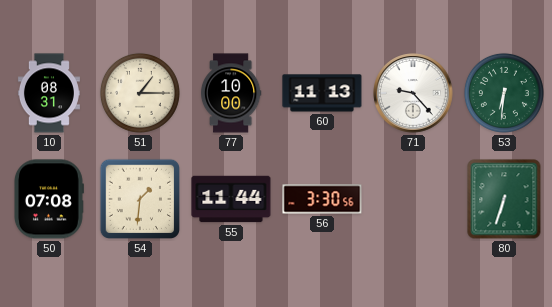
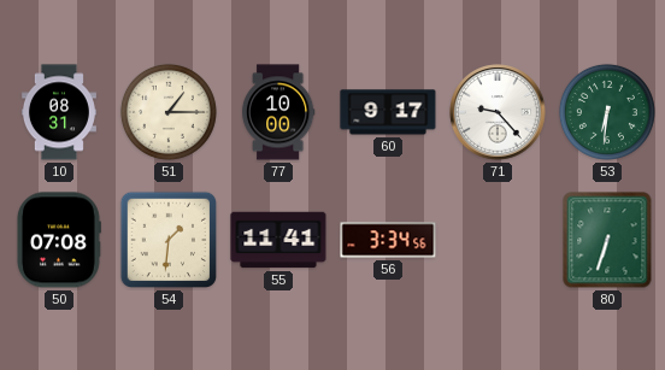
60: 11:13 -> 9:17
55: 11:44 -> 11:41
56: 3:30 -> 3:34
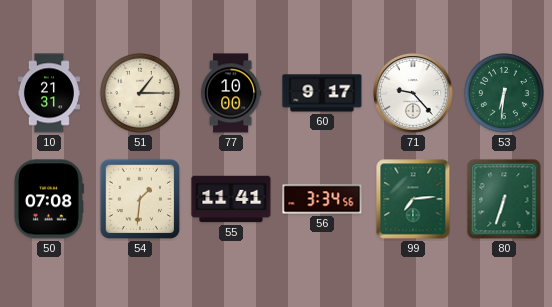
10: 08:31 -> 21:31
99: none -> 7:14
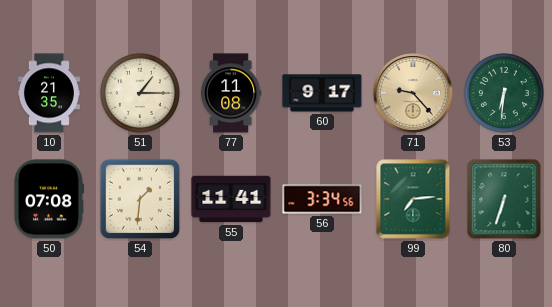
10: 21:31 -> 21:35
77: 10:00 -> 11:08
71 dial: white -> champagne
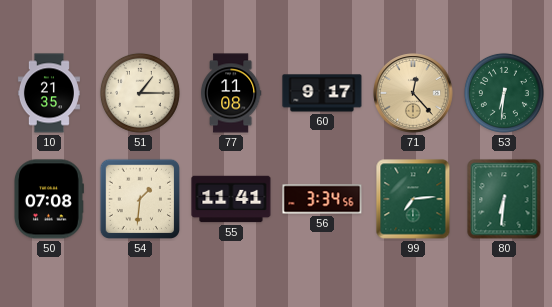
71: 9:23 -> 12:23
80: 6:33 -> 6:31
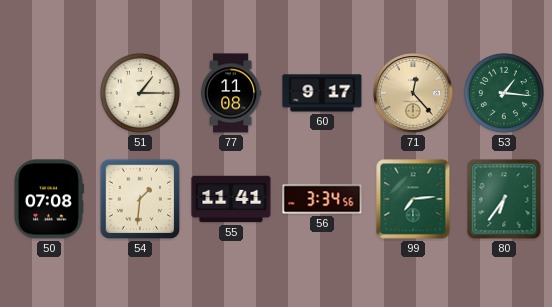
10: 21:35 -> none
53: 6:31 -> 1:16
80: 6:31 -> 6:36
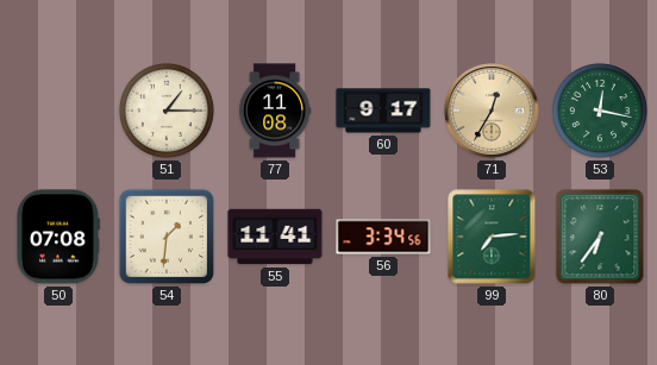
71: 12:23 -> 12:35
53: 1:16 -> 12:17
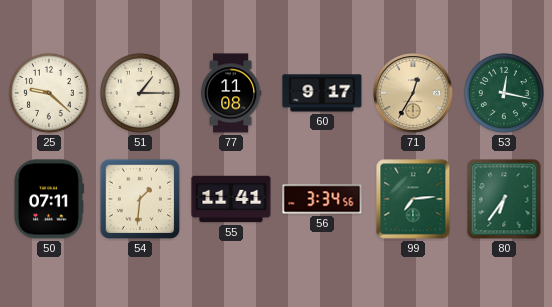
25: none -> 9:22
50: 07:08 -> 07:11
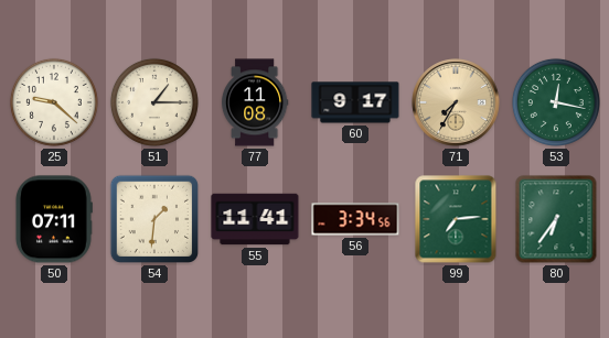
71: 12:35 -> 7:35
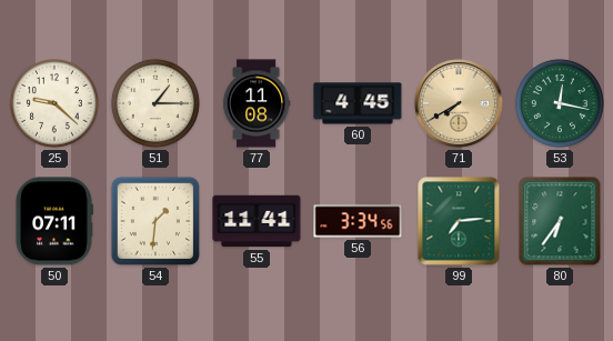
60: 9:17 -> 4:45
71: 7:35 -> 7:40
